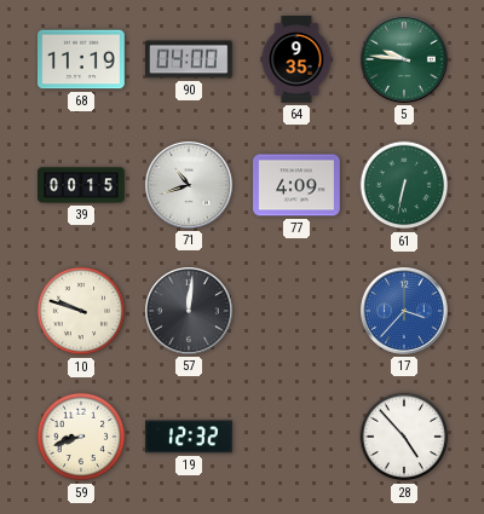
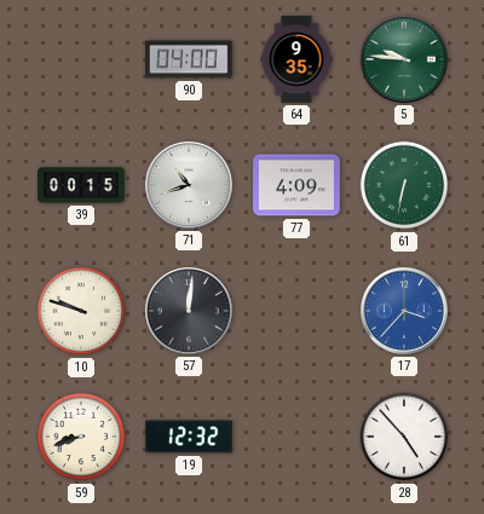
68: 11:19 -> none
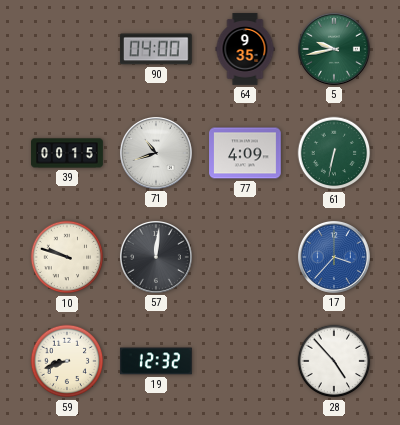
5: 9:46 -> 9:43
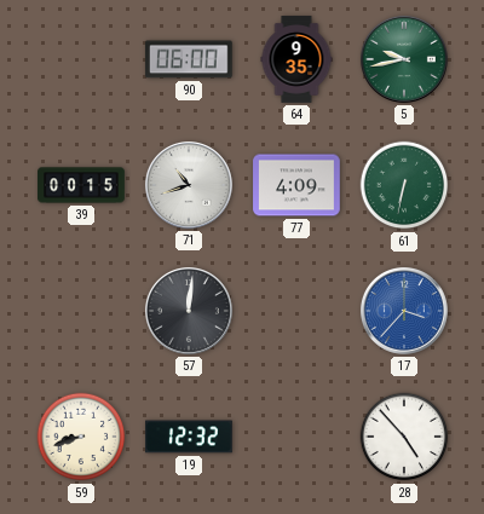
90: 04:00 -> 06:00
10: 9:48 -> none
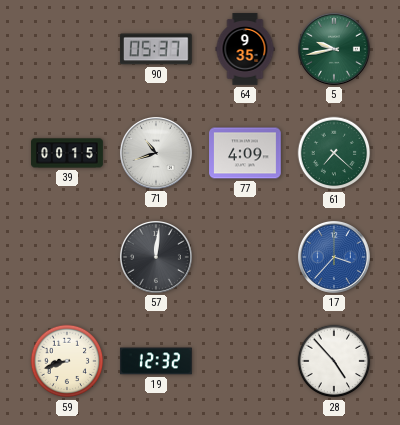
90: 06:00 -> 05:37
61: 6:32 -> 7:22
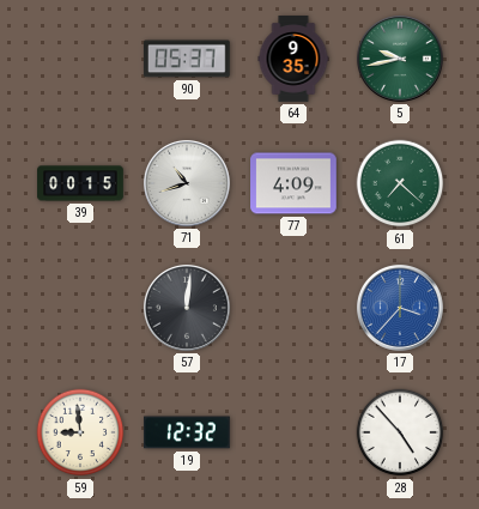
59: 8:42 -> 8:59
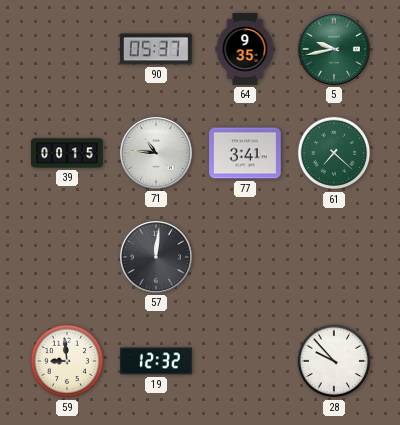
71: 10:42 -> 10:46
77: 4:09 -> 3:41
17: 3:37 -> none
28: 4:53 -> 9:53
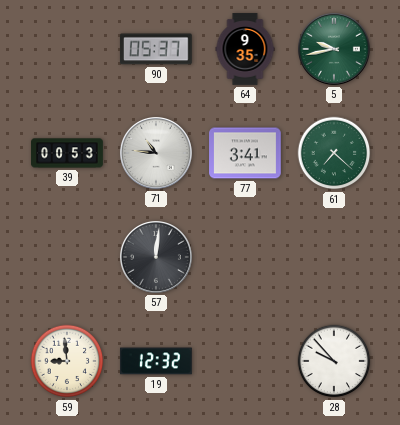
39: 00:15 -> 00:53
